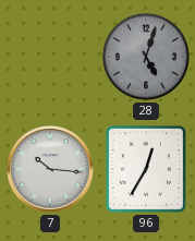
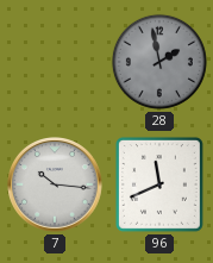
28: 5:03 -> 1:58
96: 12:35 -> 11:41
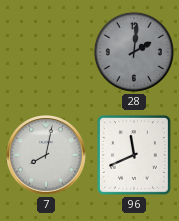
28: 1:58 -> 2:01
7: 10:16 -> 8:02
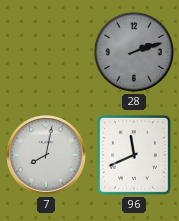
28: 2:01 -> 2:12
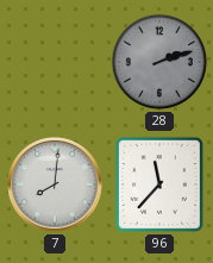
7: 8:02 -> 8:01
96: 11:41 -> 11:37
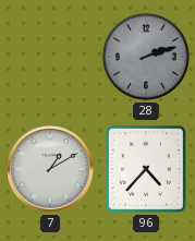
7: 8:01 -> 1:10
96: 11:37 -> 4:37
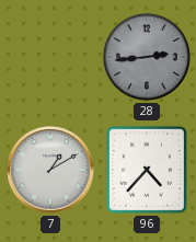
28: 2:12 -> 2:44
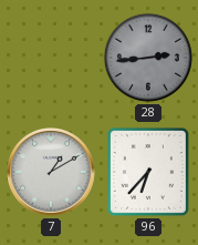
96: 4:37 -> 6:37
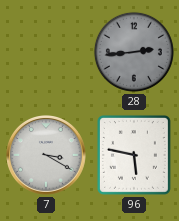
7: 1:10 -> 3:20
96: 6:37 -> 5:47
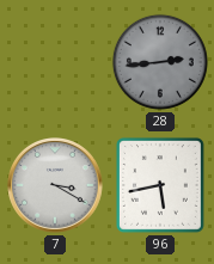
96: 5:47 -> 5:43
